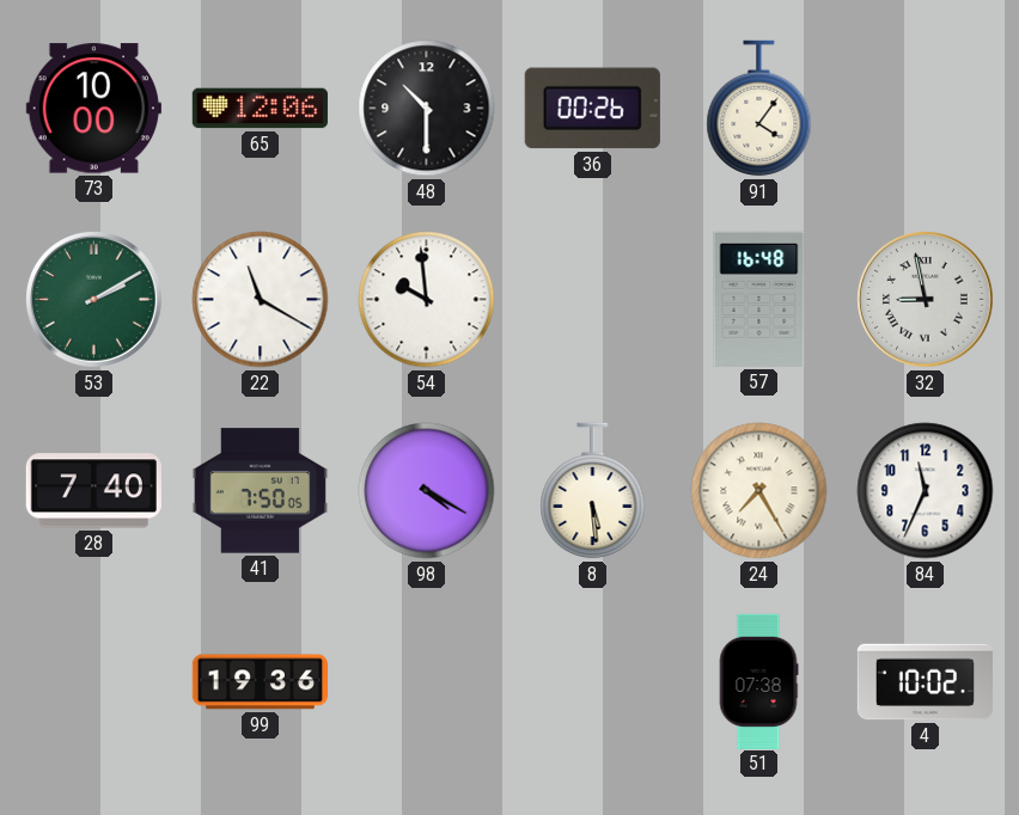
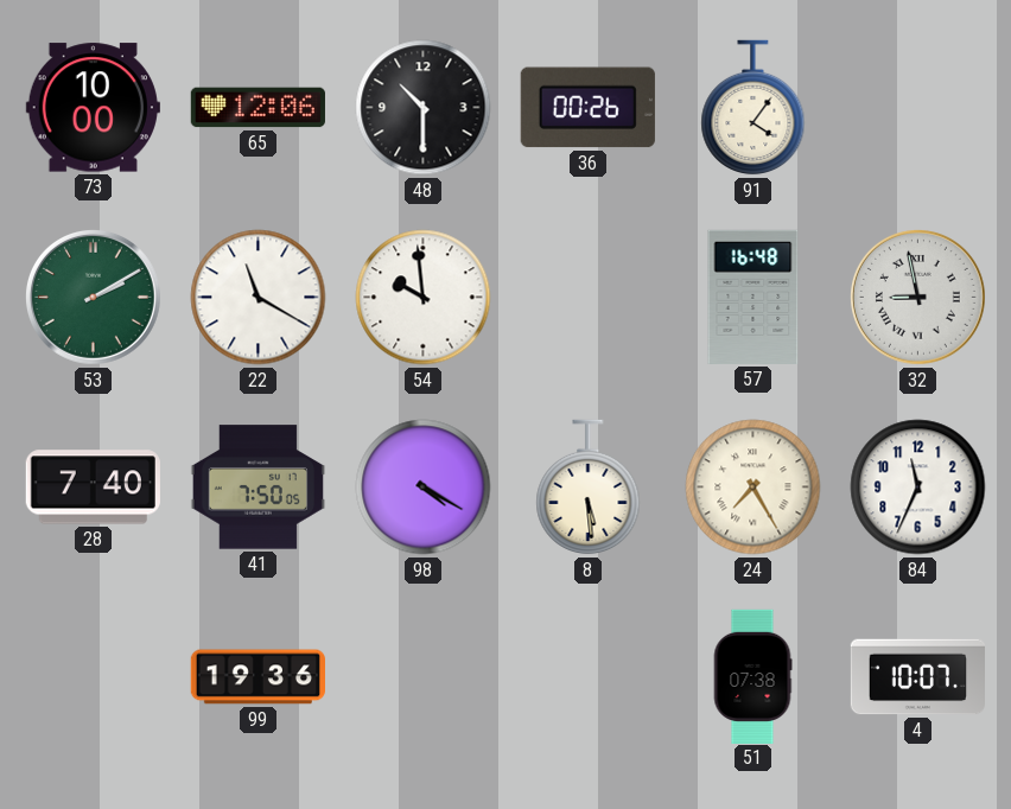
4: 10:02 -> 10:07
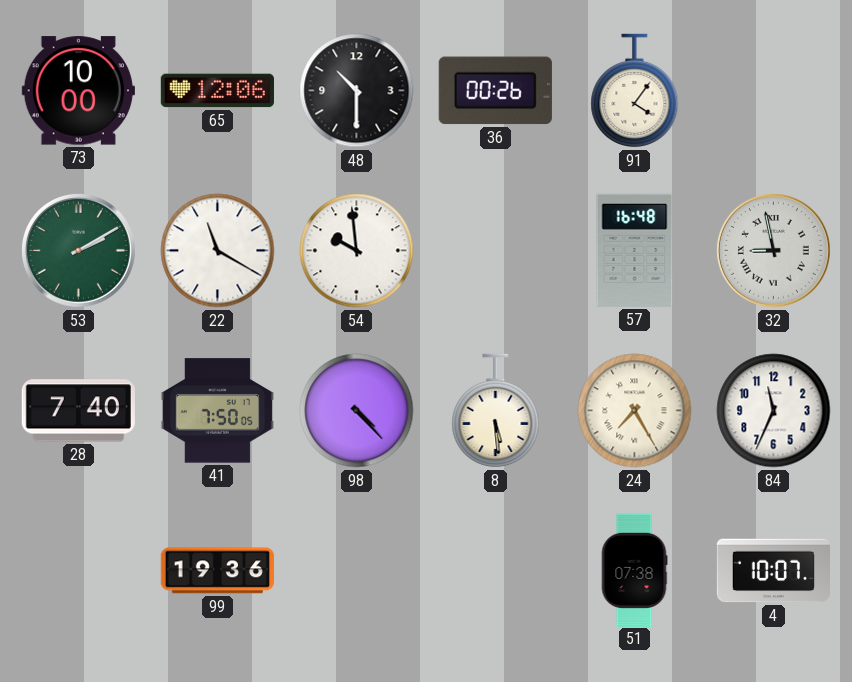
98: 4:20 -> 4:23
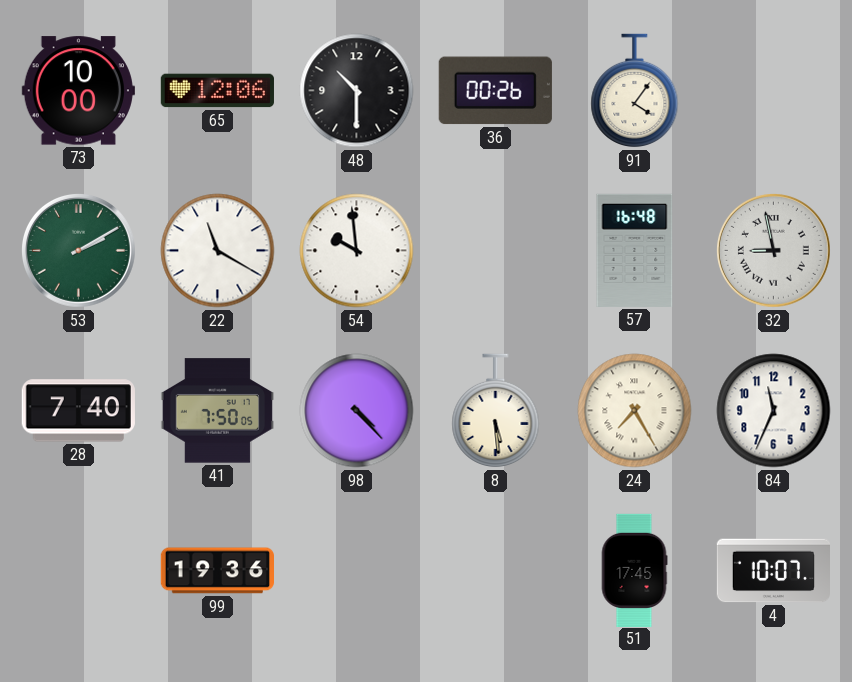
51: 07:38 -> 17:45
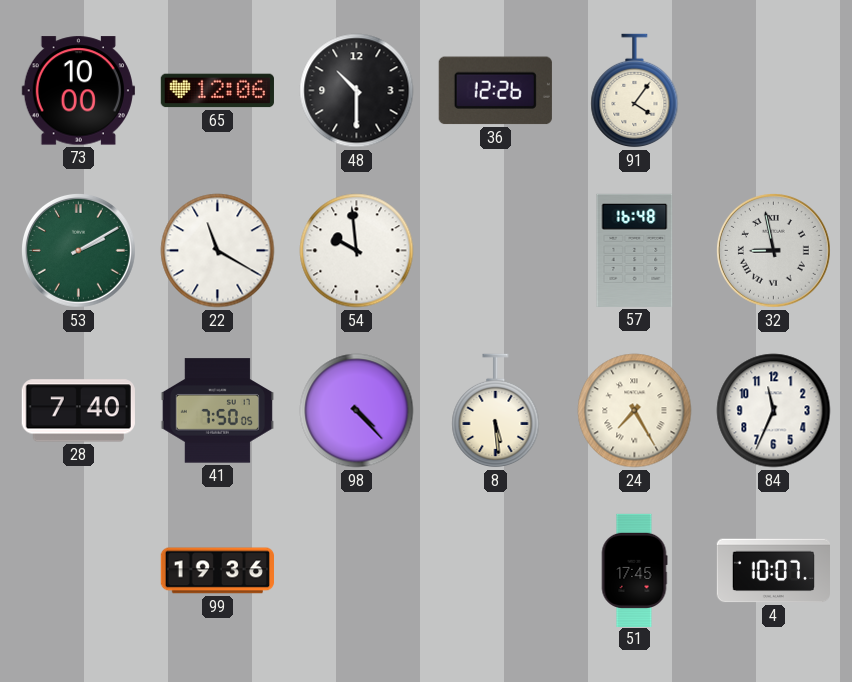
36: 00:26 -> 12:26
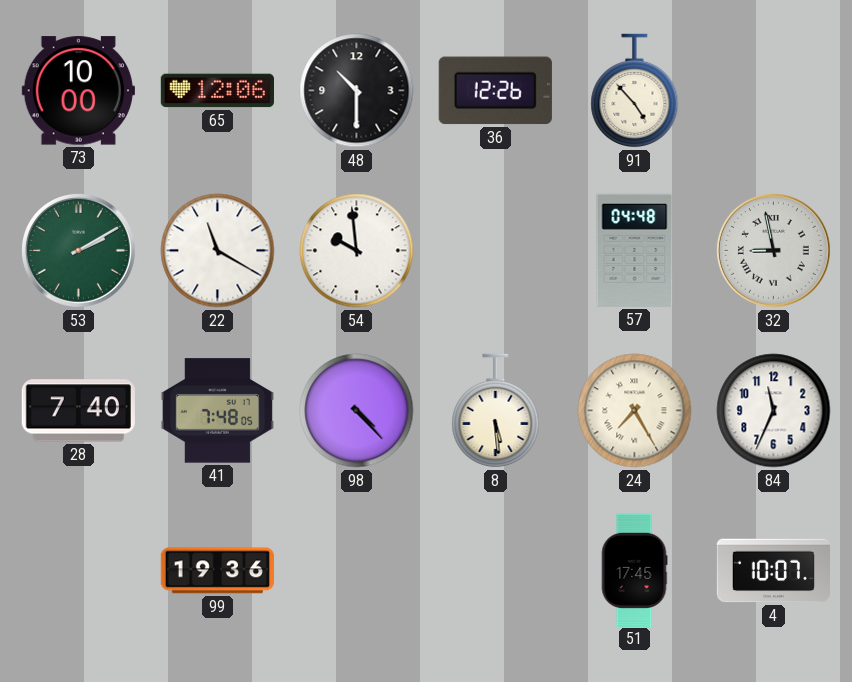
91: 4:06 -> 4:53
57: 16:48 -> 04:48
41: 7:50 -> 7:48
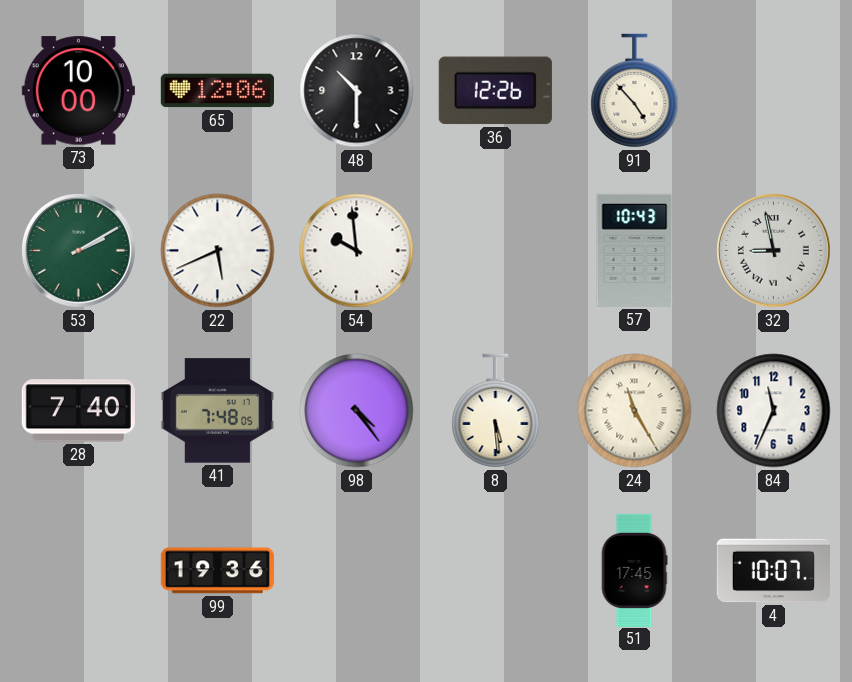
22: 11:20 -> 5:41
57: 04:48 -> 10:43
98: 4:23 -> 4:24
24: 7:25 -> 11:25
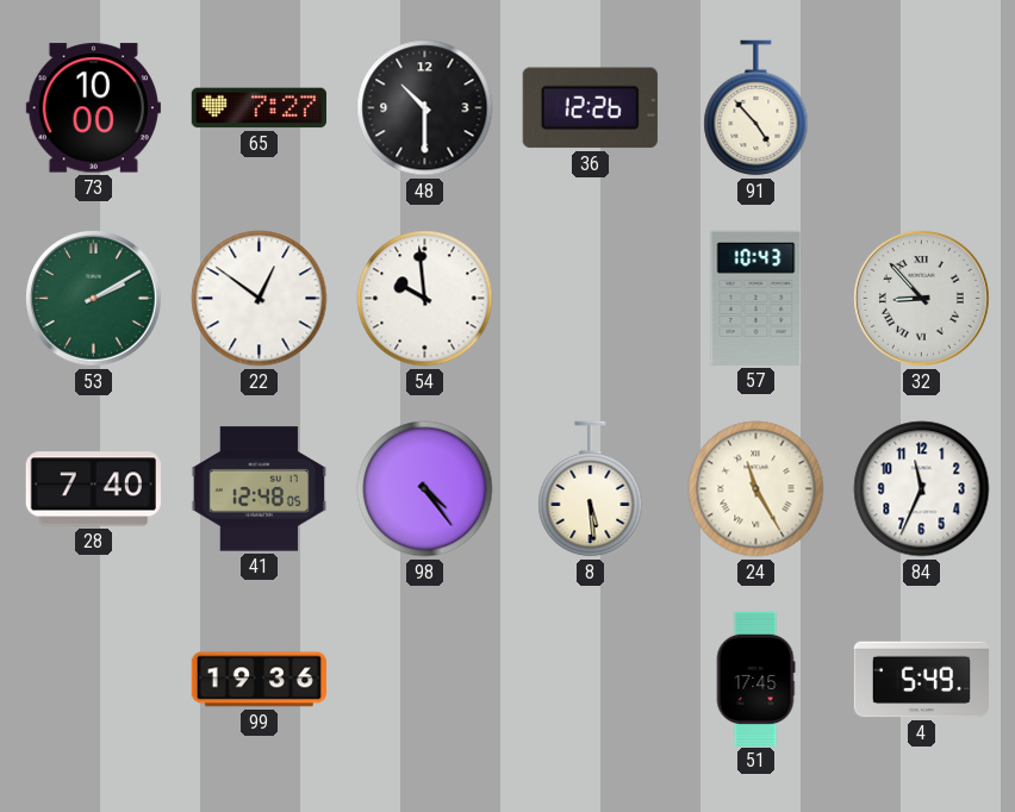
65: 12:06 -> 7:27
22: 5:41 -> 12:51
32: 8:58 -> 8:53
41: 7:48 -> 12:48
4: 10:07 -> 5:49
